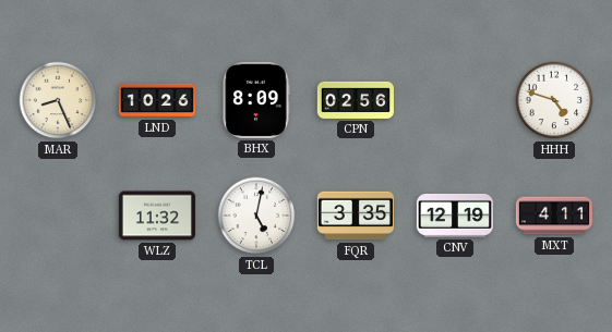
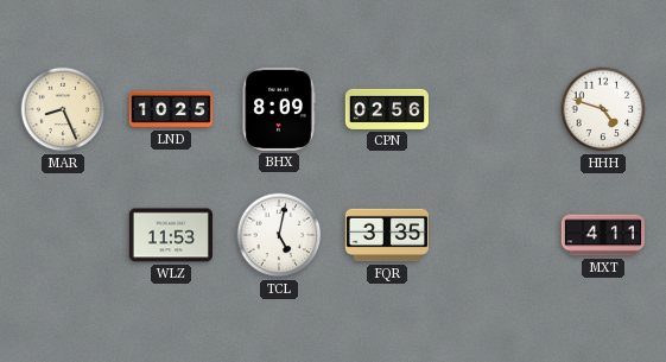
LND: 10:26 -> 10:25
WLZ: 11:32 -> 11:53
CNV: 12:19 -> none
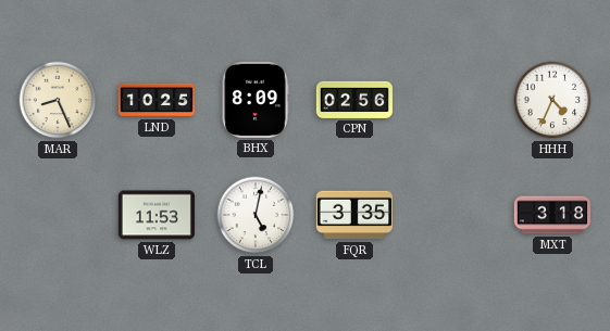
HHH: 4:48 -> 4:34
MXT: 4:11 -> 3:18
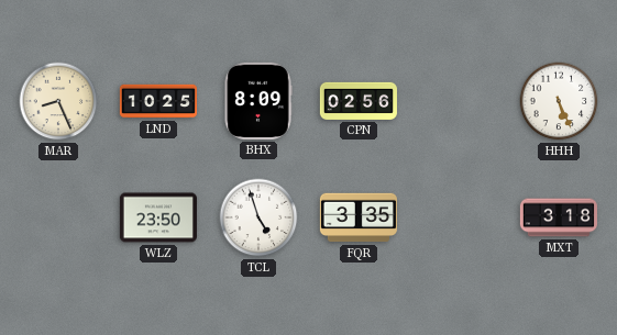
HHH: 4:34 -> 5:26
WLZ: 11:53 -> 23:50
TCL: 5:02 -> 4:57
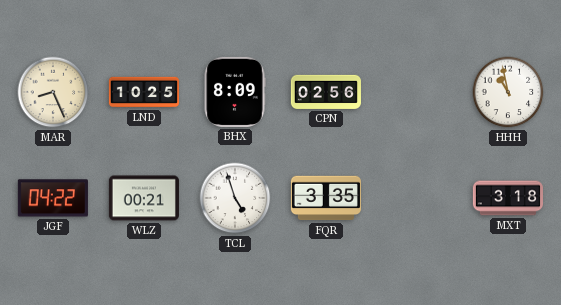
HHH: 5:26 -> 10:58
JGF: none -> 04:22
WLZ: 23:50 -> 00:21
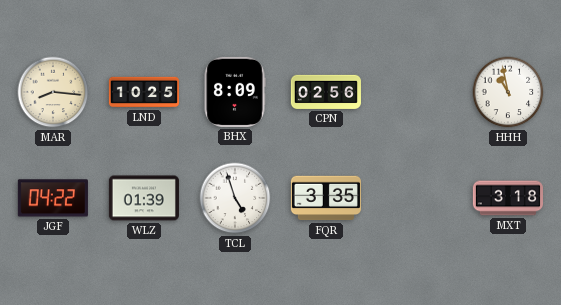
MAR: 8:26 -> 8:16
WLZ: 00:21 -> 01:39
